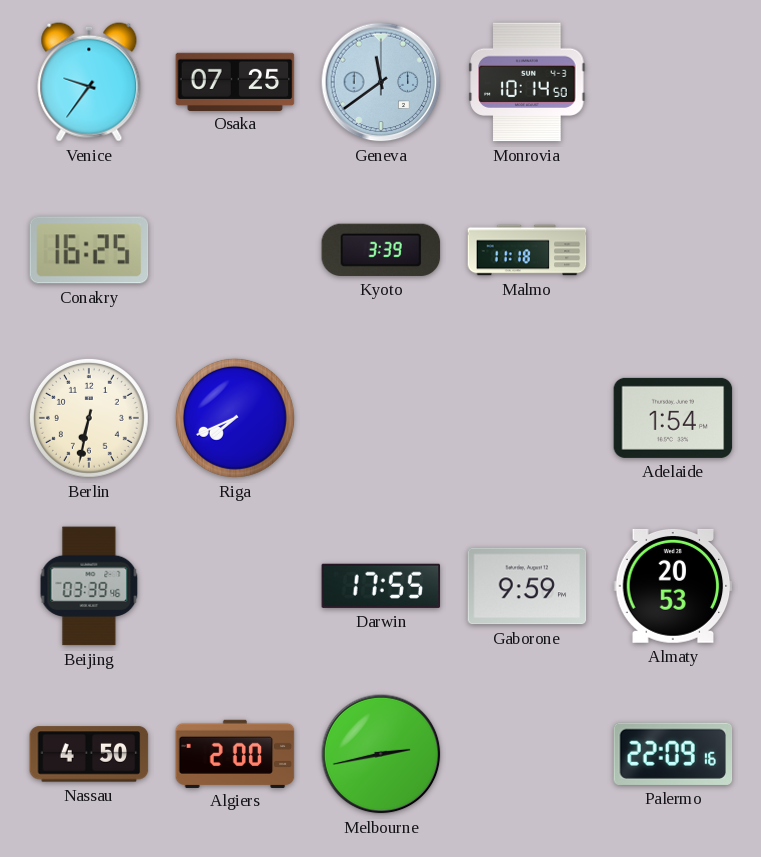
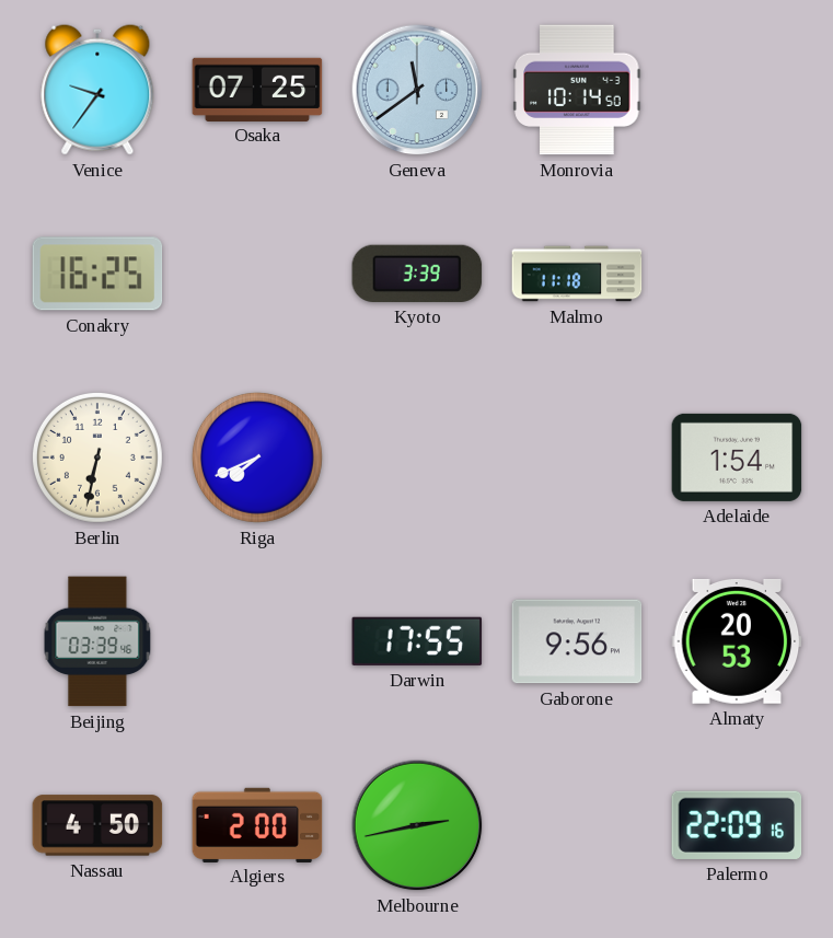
Gaborone: 9:59 -> 9:56
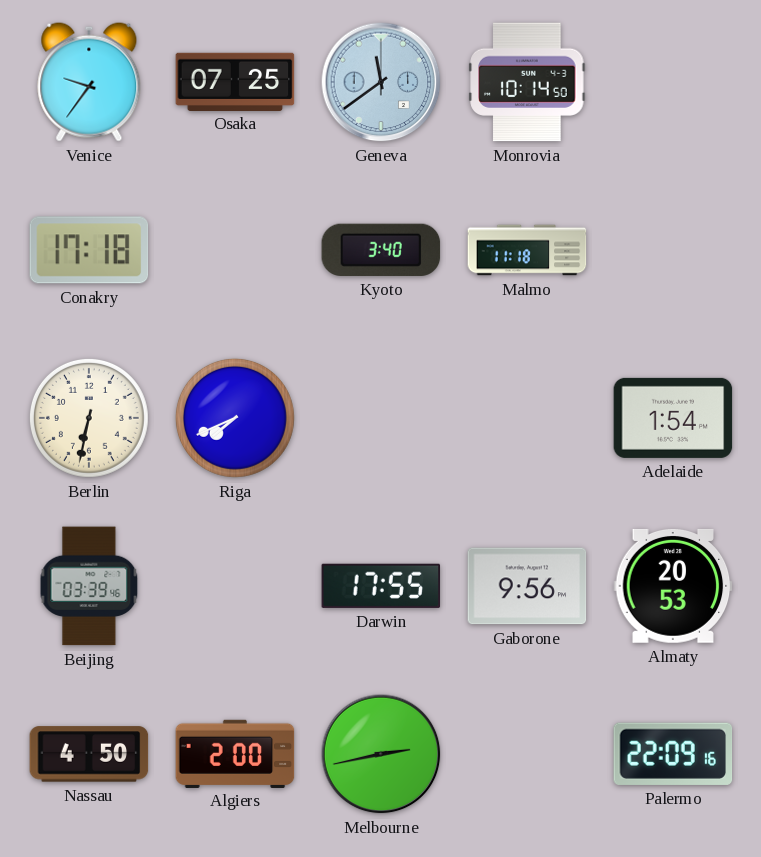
Conakry: 16:25 -> 17:18
Kyoto: 3:39 -> 3:40
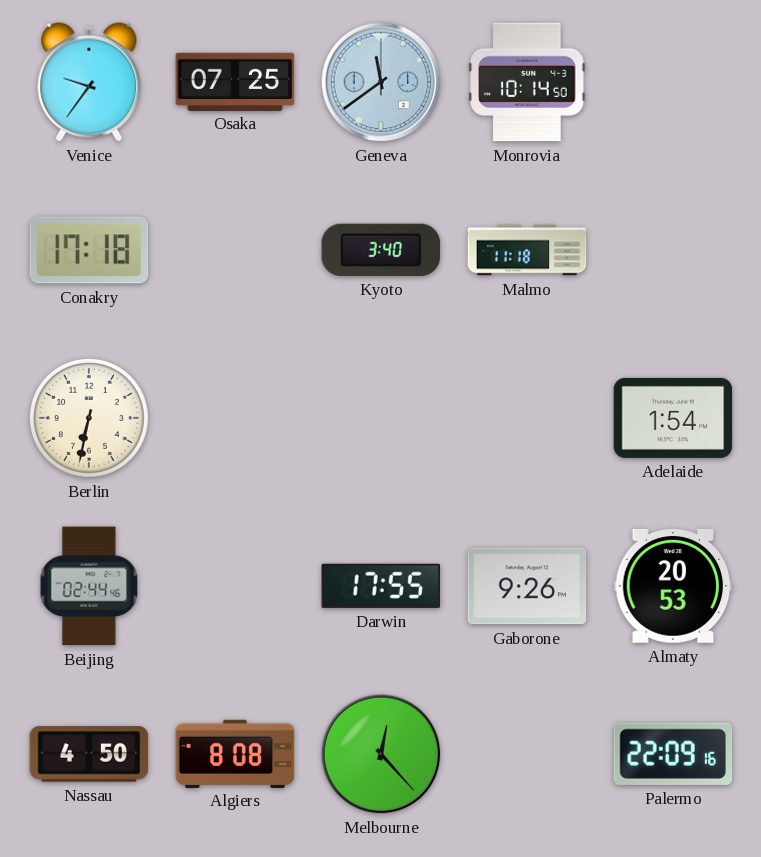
Riga: 7:41 -> none
Beijing: 03:39 -> 02:44
Gaborone: 9:56 -> 9:26
Algiers: 2:00 -> 8:08
Melbourne: 2:43 -> 12:23
